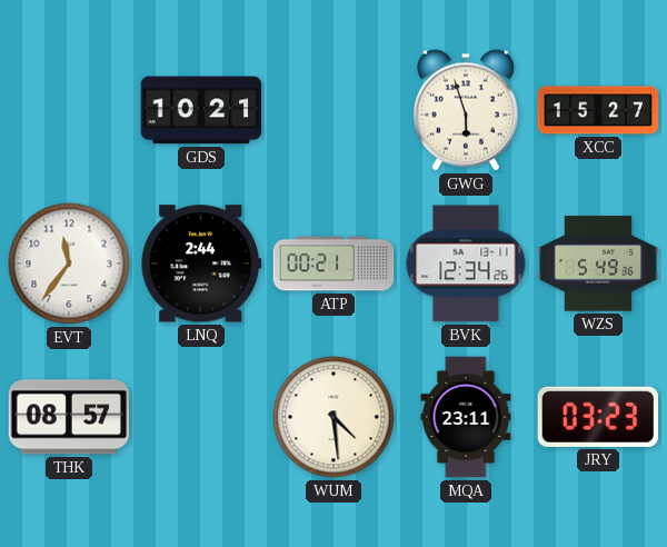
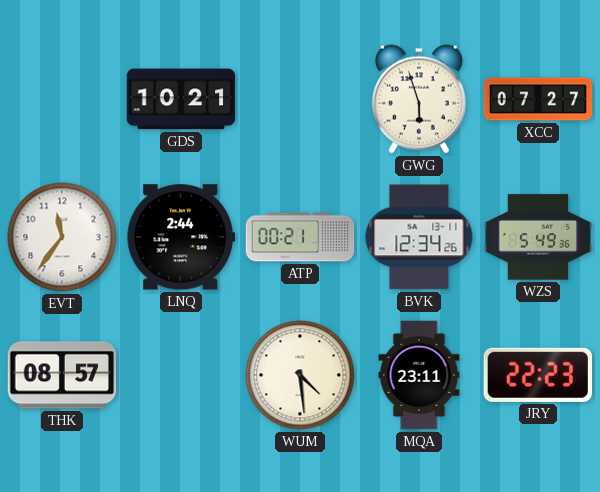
XCC: 15:27 -> 07:27
JRY: 03:23 -> 22:23
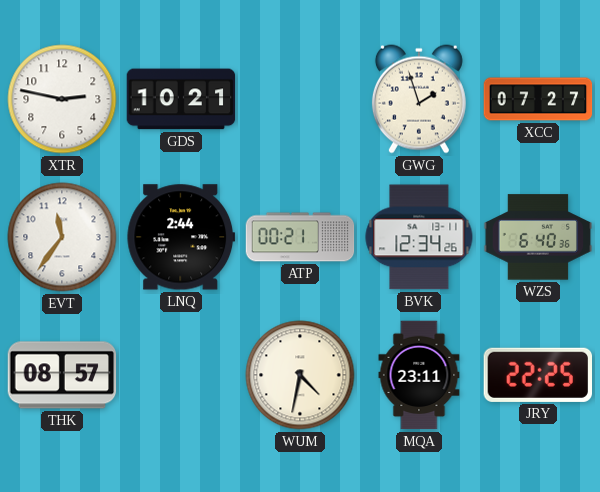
XTR: none -> 2:47
GWG: 5:57 -> 1:57
WZS: 5:49 -> 6:40
WUM: 4:29 -> 4:32
JRY: 22:23 -> 22:25
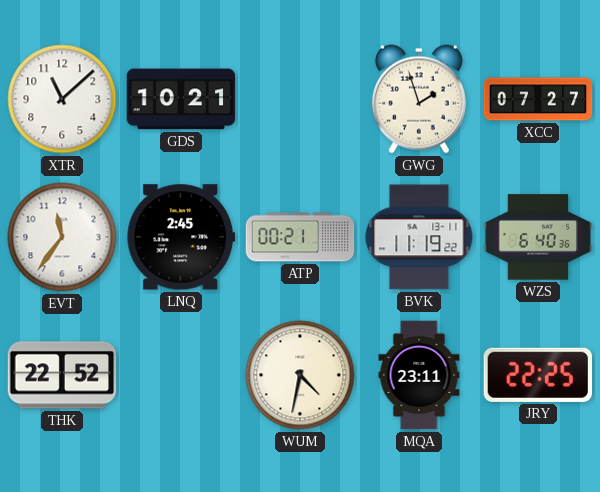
XTR: 2:47 -> 11:08
LNQ: 2:44 -> 2:45
BVK: 12:34 -> 11:19
THK: 08:57 -> 22:52
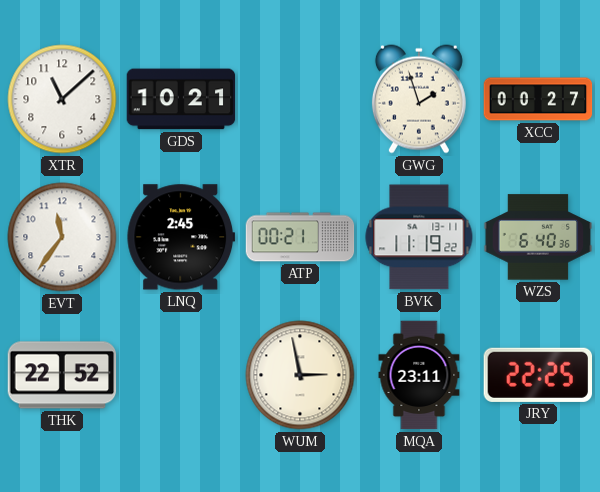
XCC: 07:27 -> 00:27
WUM: 4:32 -> 2:58
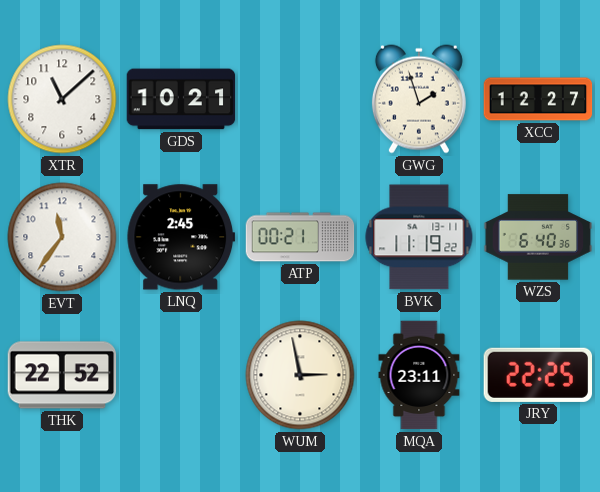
XCC: 00:27 -> 12:27
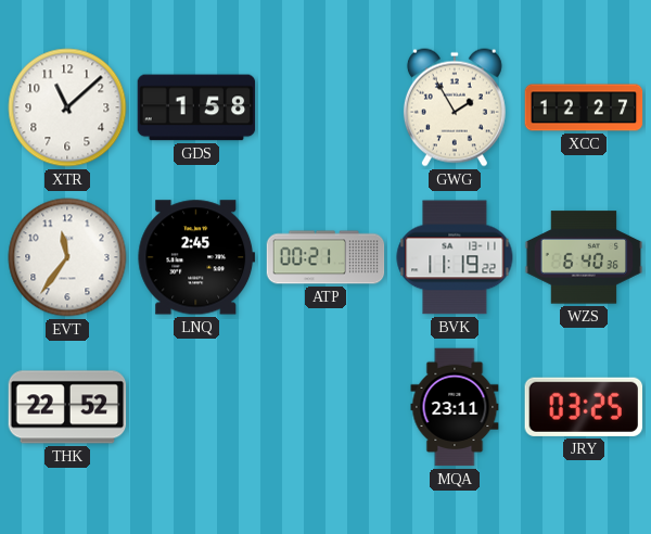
GDS: 10:21 -> 1:58
GWG: 1:57 -> 1:55
WUM: 2:58 -> none
JRY: 22:25 -> 03:25
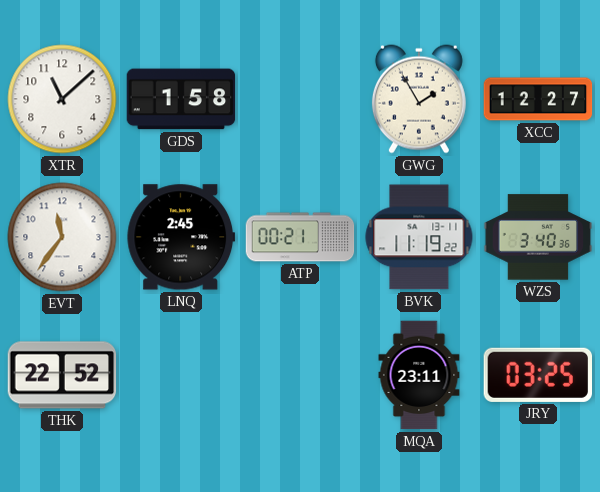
WZS: 6:40 -> 3:40
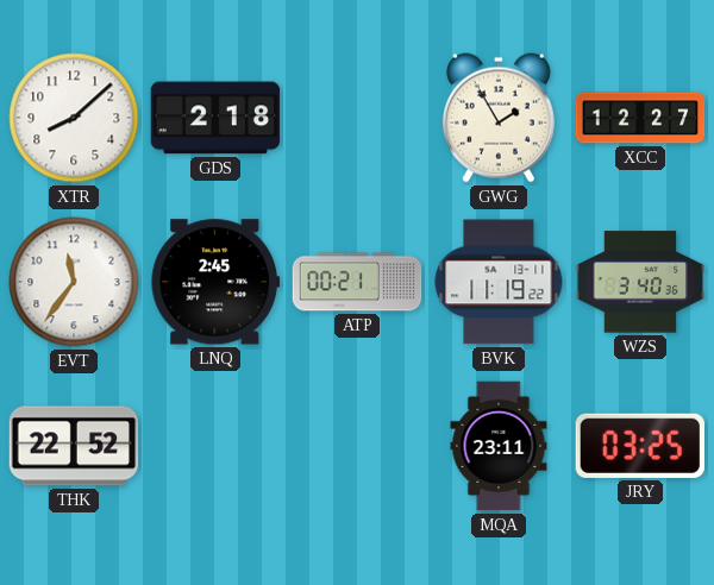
XTR: 11:08 -> 8:08
GDS: 1:58 -> 2:18
